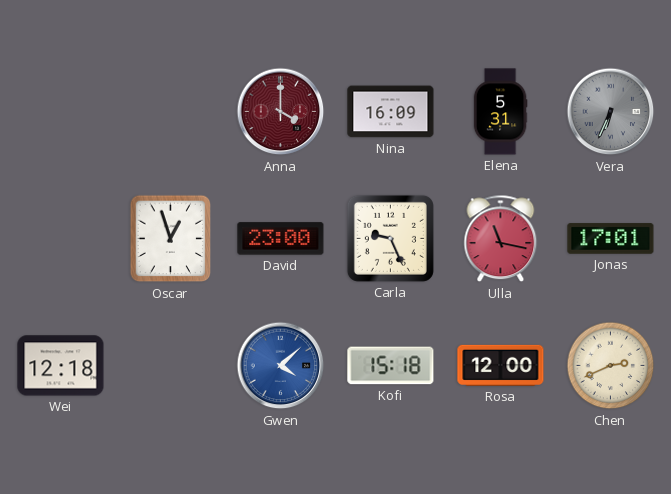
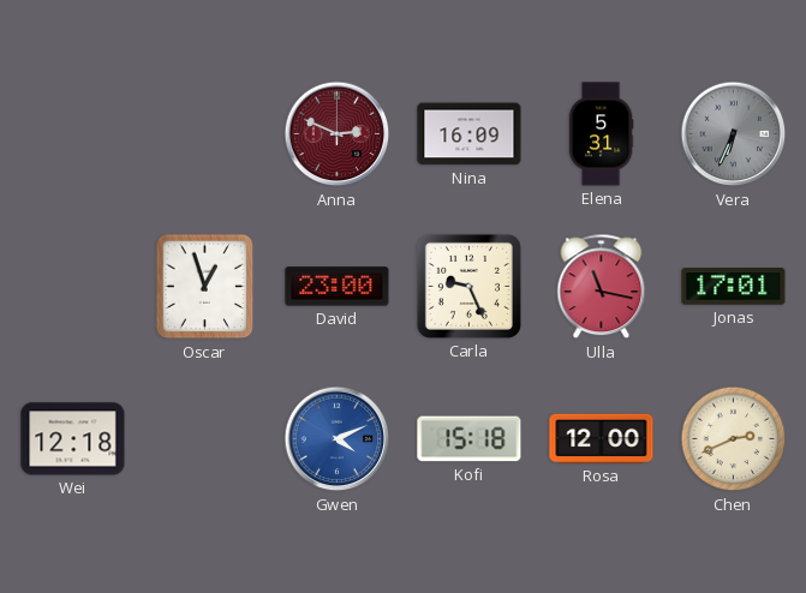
Anna: 4:00 -> 2:49
Gwen: 4:08 -> 4:11
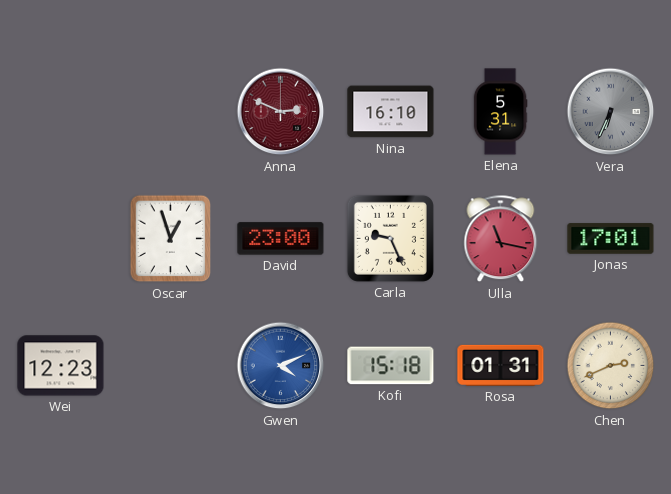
Nina: 16:09 -> 16:10
Wei: 12:18 -> 12:23
Rosa: 12:00 -> 01:31
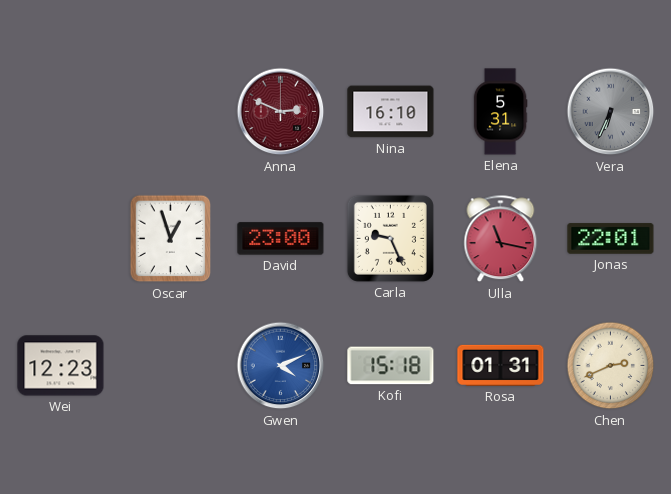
Jonas: 17:01 -> 22:01
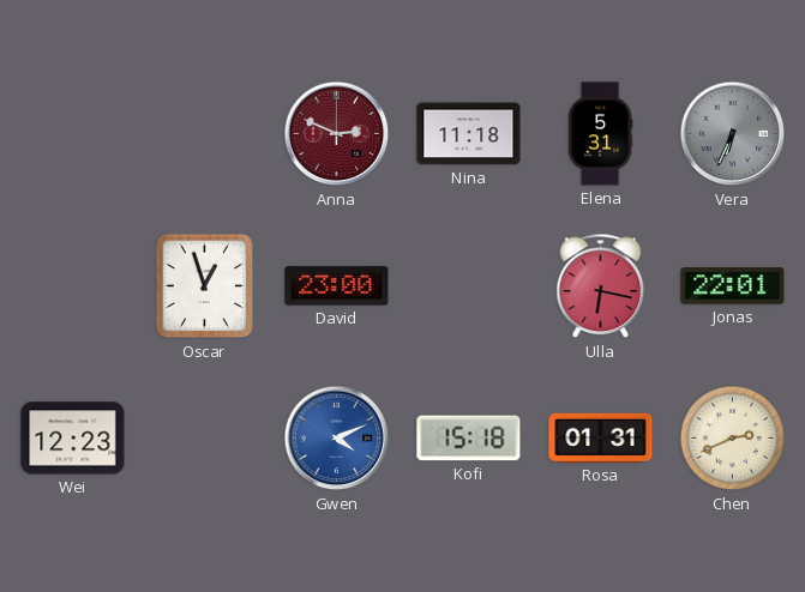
Nina: 16:10 -> 11:18
Carla: 9:26 -> none
Ulla: 11:17 -> 6:17
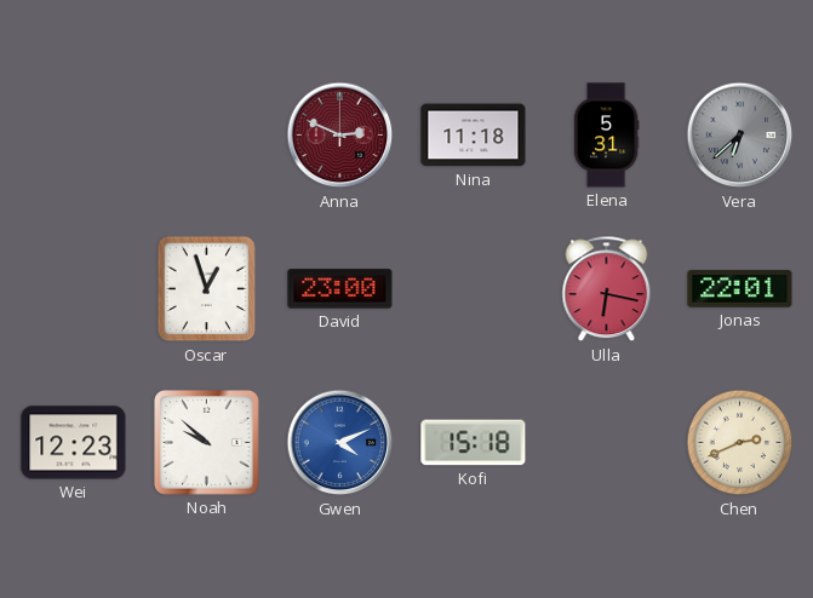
Vera: 6:34 -> 6:38
Noah: none -> 9:52
Rosa: 01:31 -> none
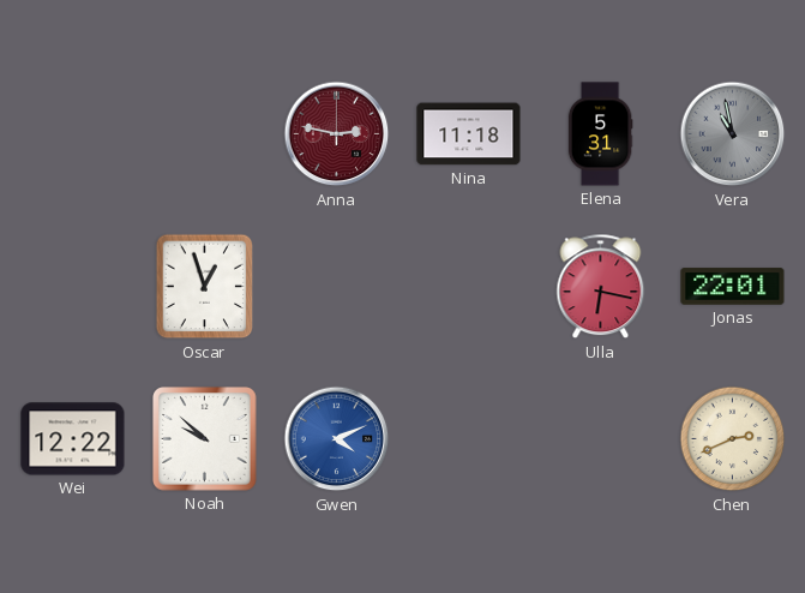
Anna: 2:49 -> 2:47
Vera: 6:38 -> 10:58
David: 23:00 -> none
Wei: 12:23 -> 12:22
Kofi: 15:18 -> none
